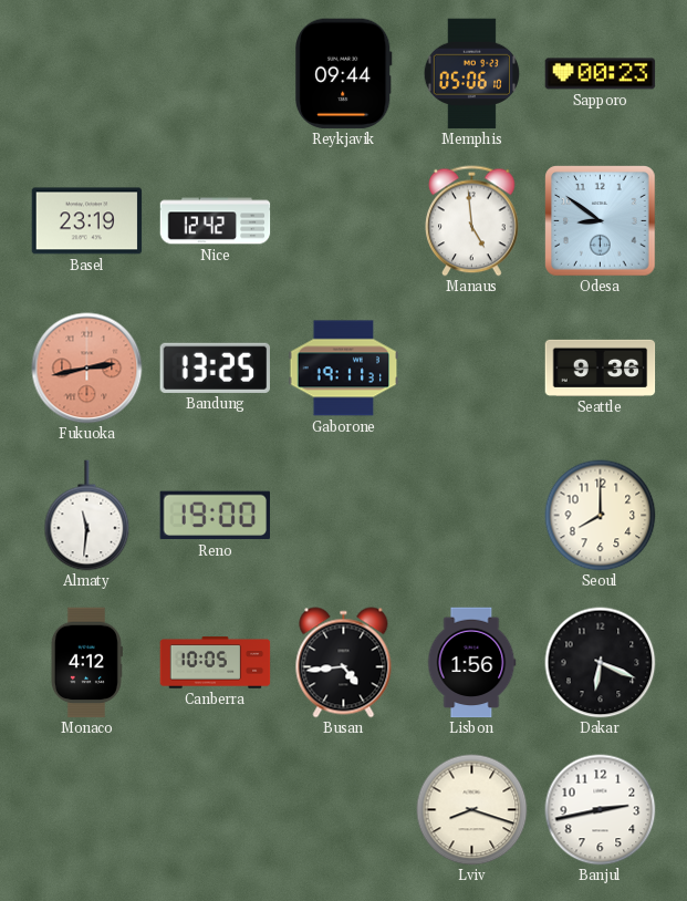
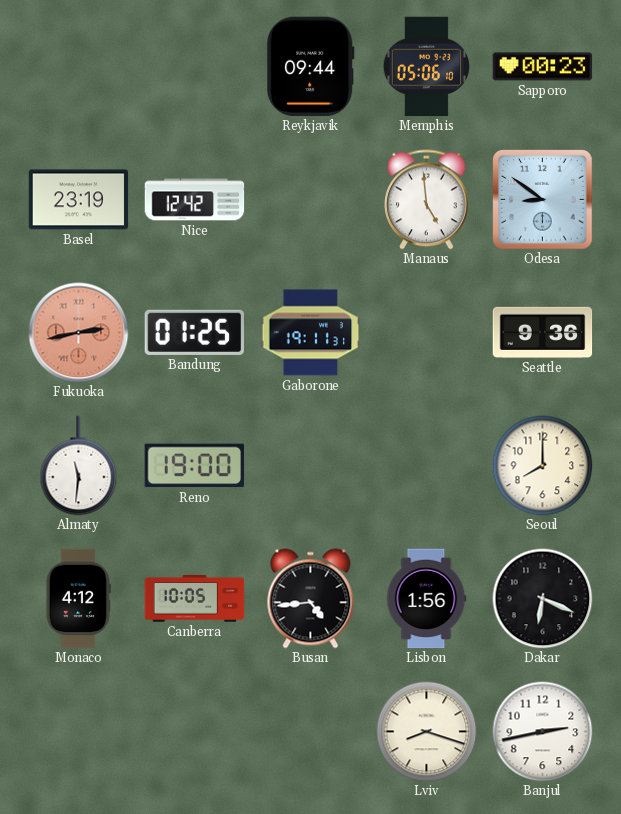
Bandung: 13:25 -> 01:25
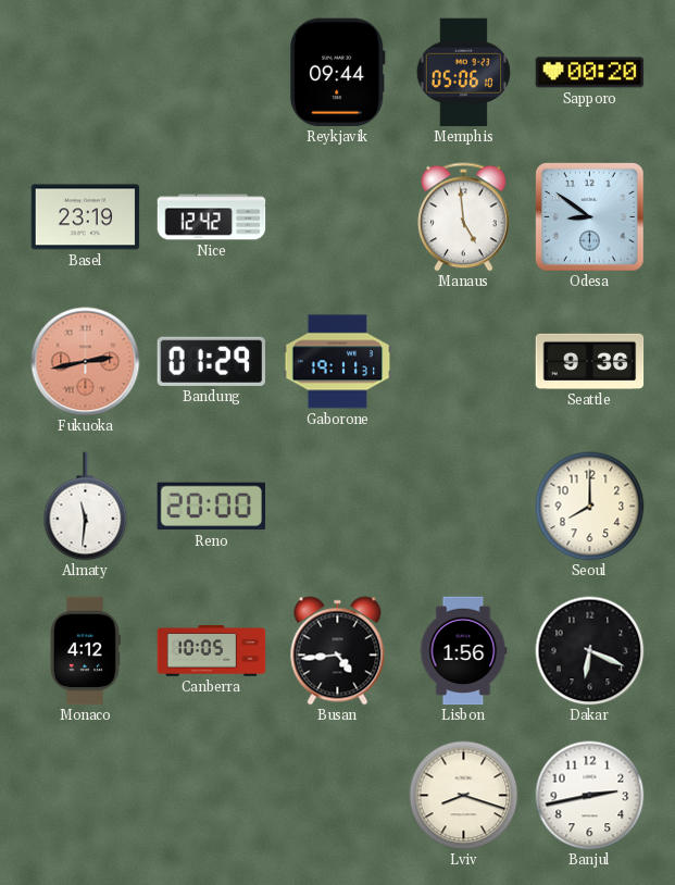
Sapporo: 00:23 -> 00:20
Bandung: 01:25 -> 01:29
Reno: 19:00 -> 20:00
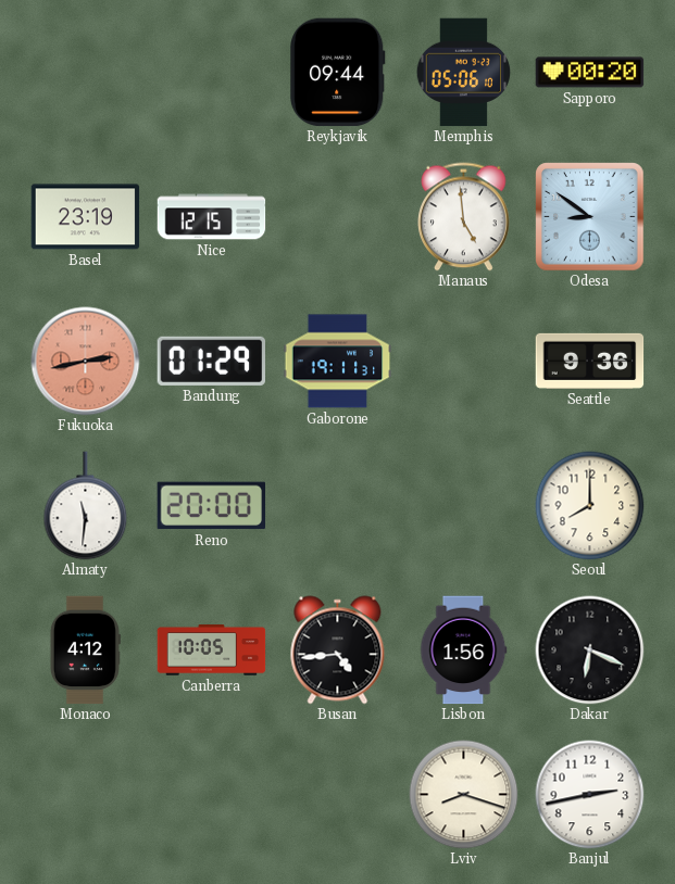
Nice: 12:42 -> 12:15
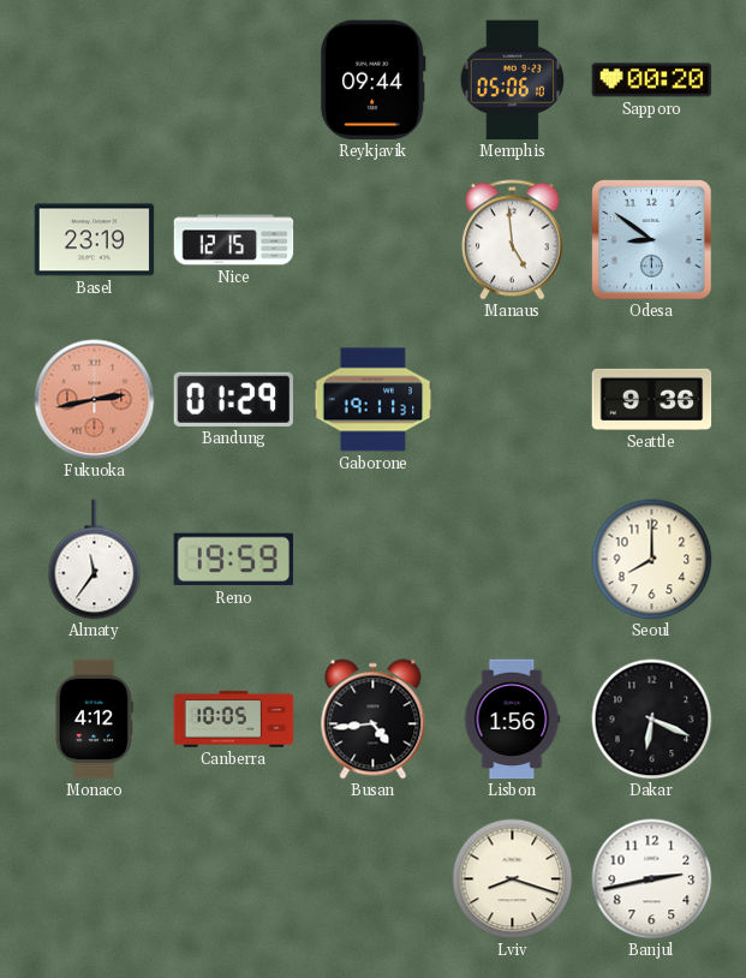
Almaty: 11:31 -> 11:36
Reno: 20:00 -> 19:59
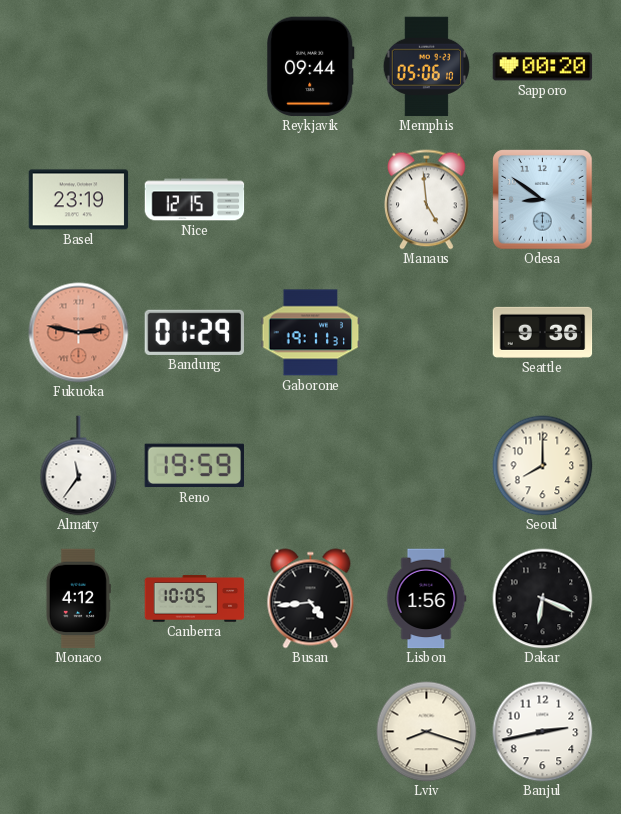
Fukuoka: 2:43 -> 2:47
